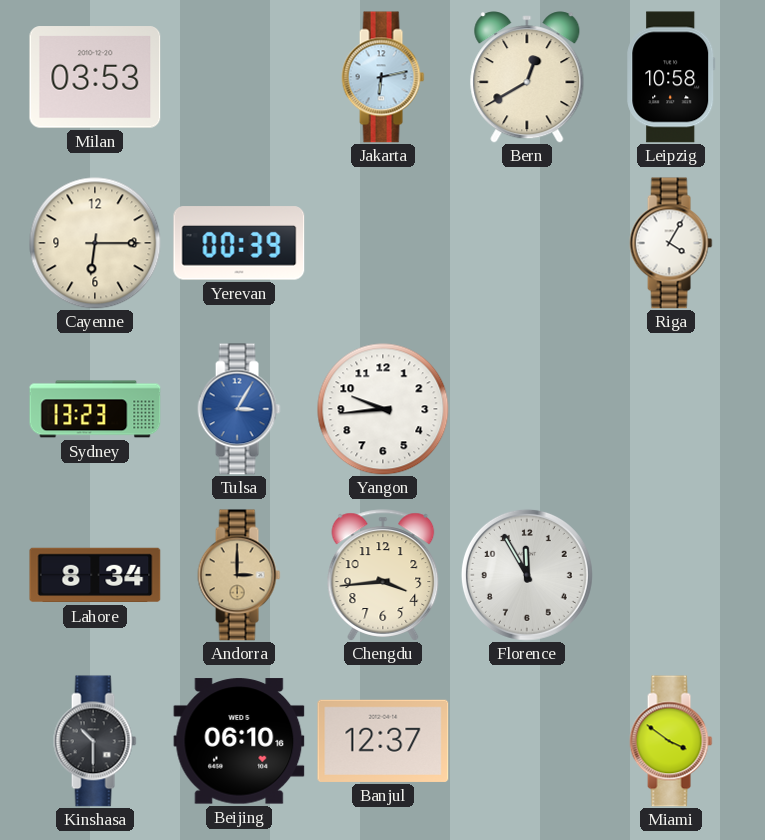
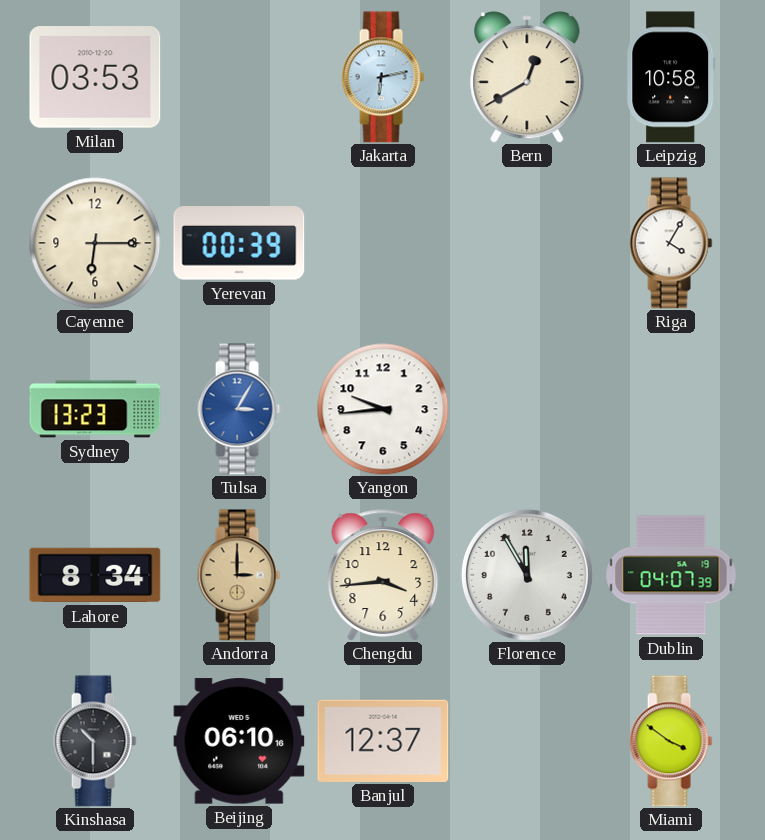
Dublin: none -> 04:07
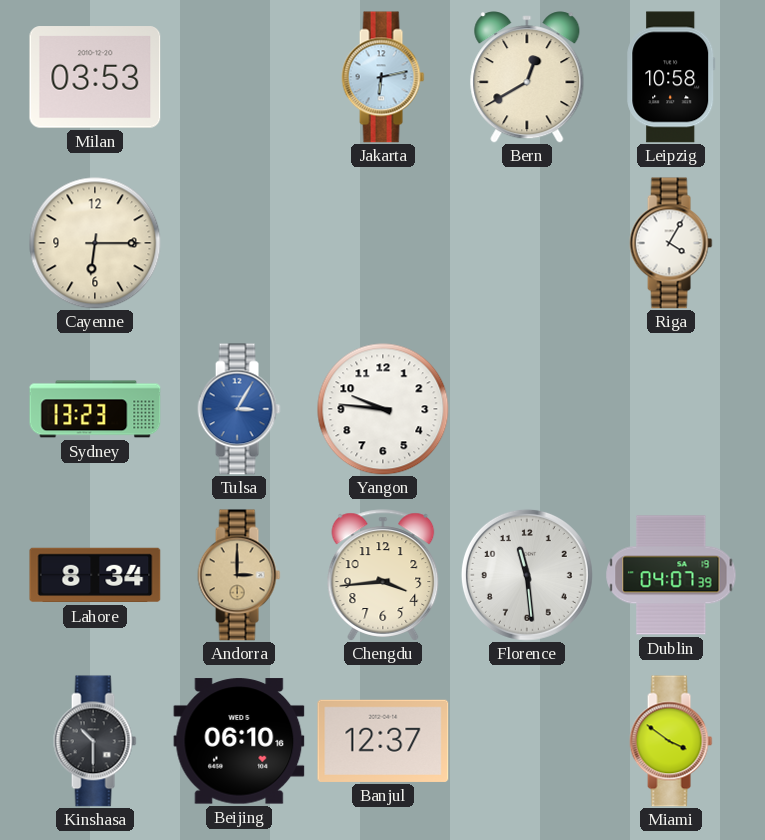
Yerevan: 00:39 -> none
Yangon: 9:44 -> 9:46
Florence: 11:55 -> 11:29
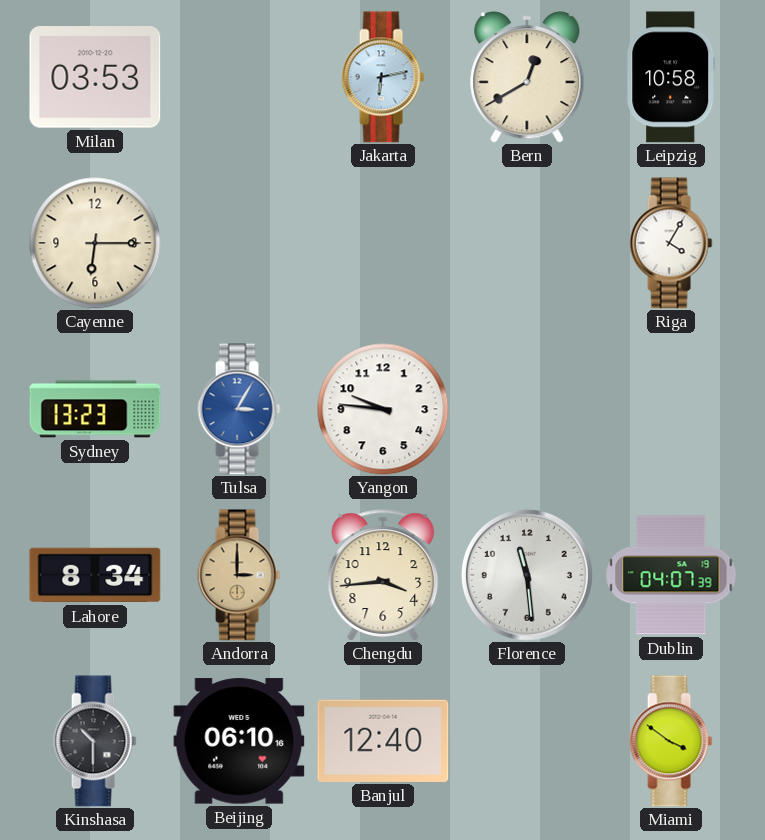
Banjul: 12:37 -> 12:40
